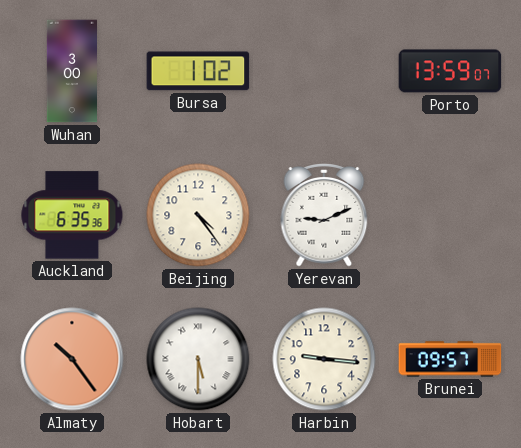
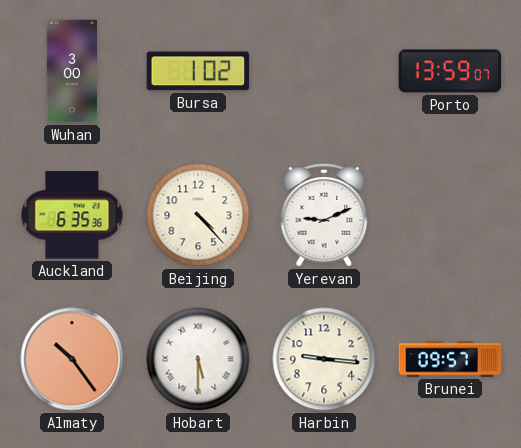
Beijing: 4:24 -> 4:23
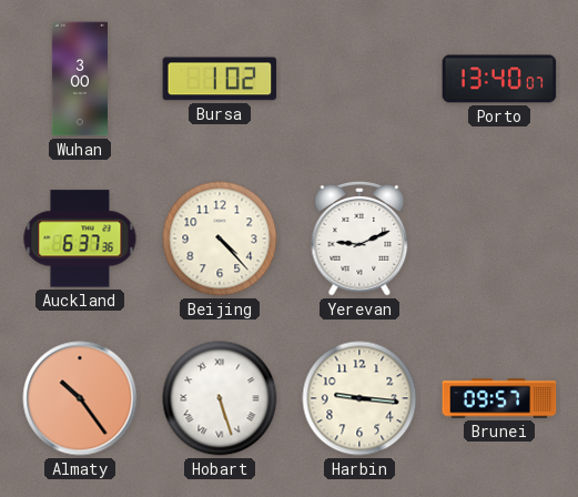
Porto: 13:59 -> 13:40
Auckland: 6:35 -> 6:37
Hobart: 5:30 -> 5:27
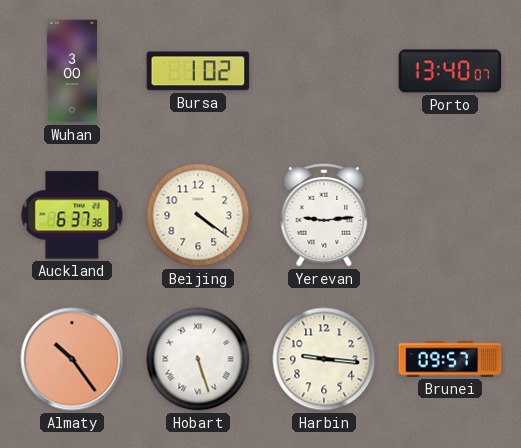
Beijing: 4:23 -> 4:21
Yerevan: 9:11 -> 9:14
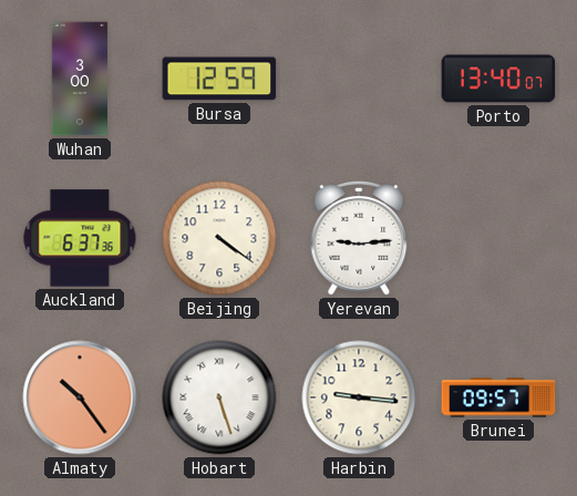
Bursa: 1:02 -> 12:59
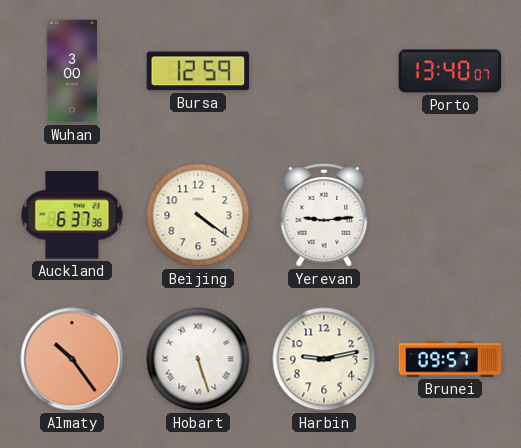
Harbin: 9:16 -> 9:13
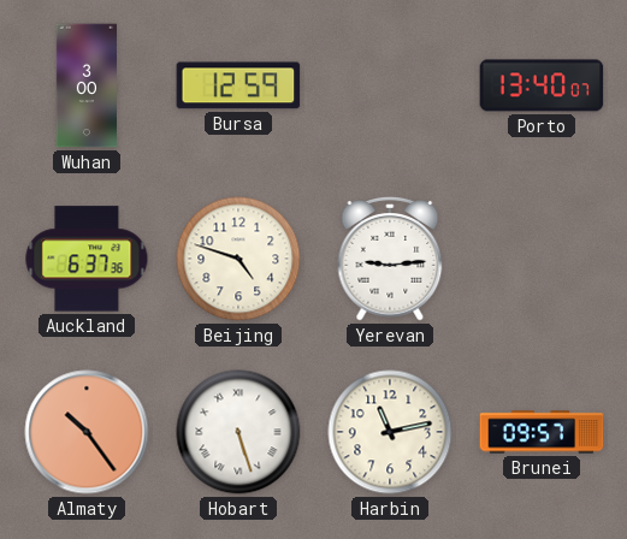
Beijing: 4:21 -> 4:48
Harbin: 9:13 -> 11:13
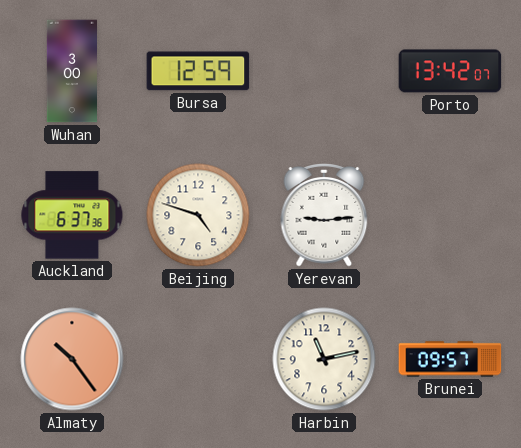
Porto: 13:40 -> 13:42
Hobart: 5:27 -> none
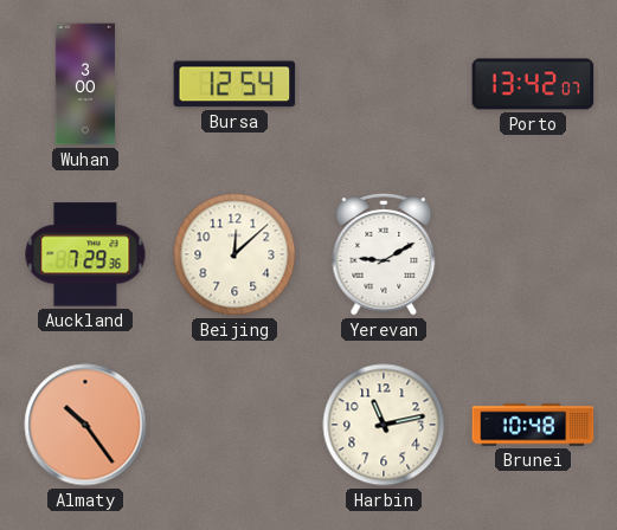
Bursa: 12:59 -> 12:54
Auckland: 6:37 -> 7:29
Beijing: 4:48 -> 12:08
Yerevan: 9:14 -> 9:10
Brunei: 09:57 -> 10:48
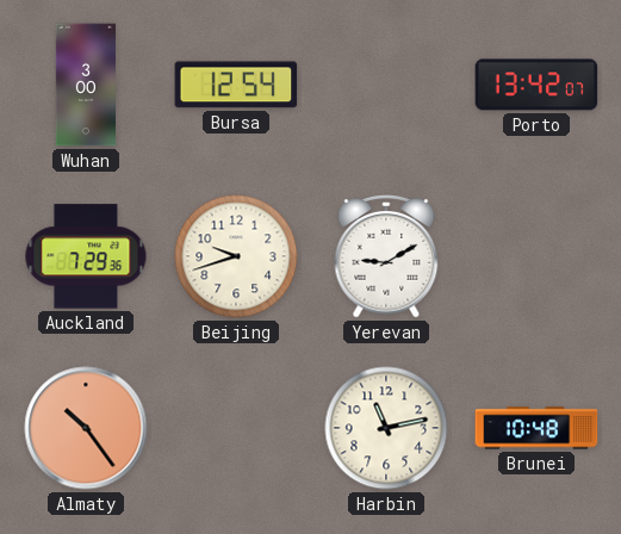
Beijing: 12:08 -> 9:42
